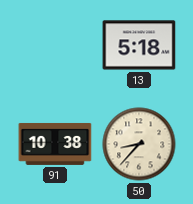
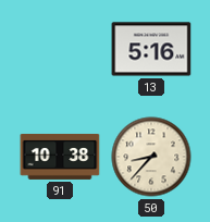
13: 5:18 -> 5:16
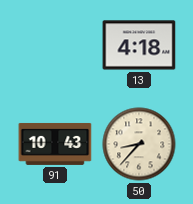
13: 5:16 -> 4:18
91: 10:38 -> 10:43
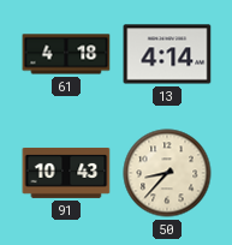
61: none -> 4:18
13: 4:18 -> 4:14
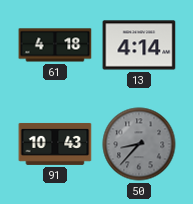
50 dial: cream -> grey
